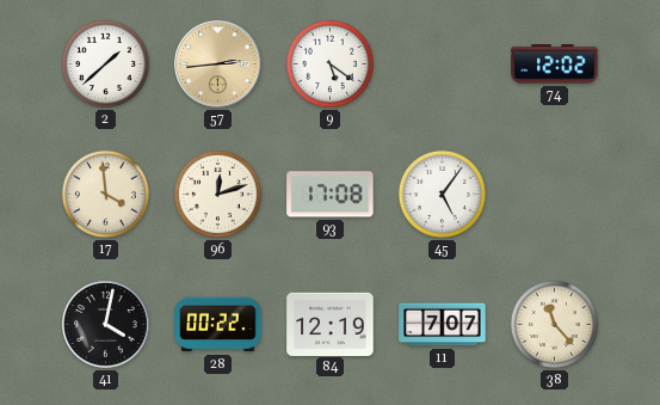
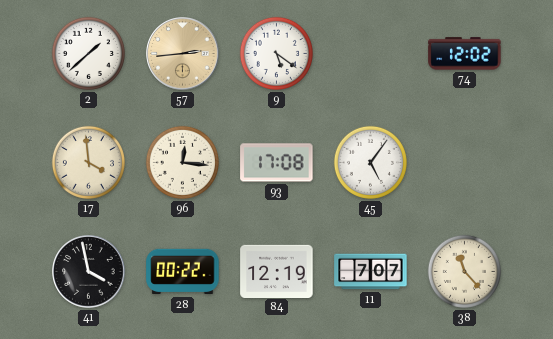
96: 12:12 -> 12:16
41: 4:02 -> 3:58
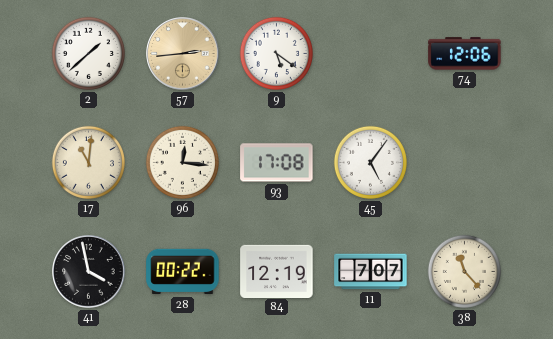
74: 12:02 -> 12:06
17: 3:59 -> 11:01
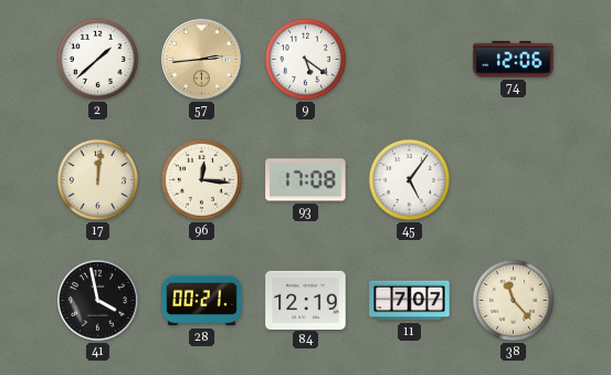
17: 11:01 -> 12:01
28: 00:22 -> 00:21
